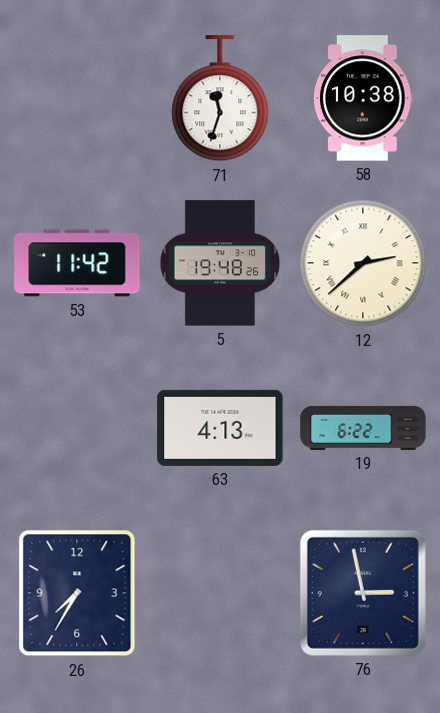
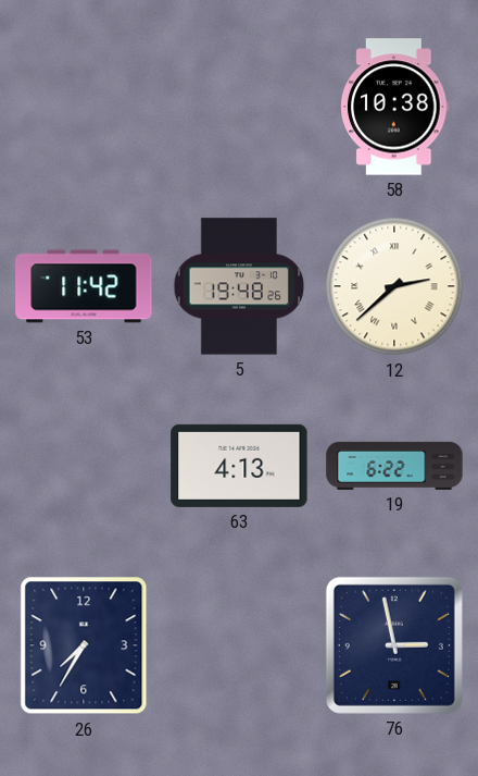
71: 11:33 -> none
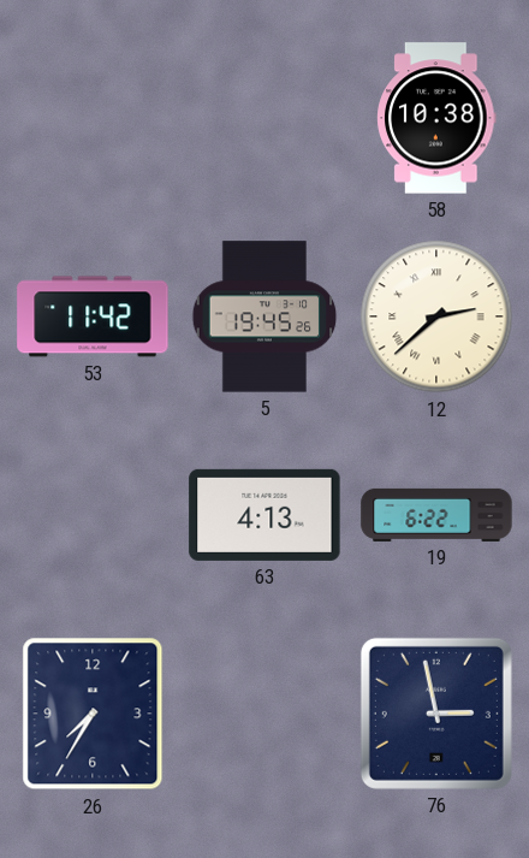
5: 19:48 -> 19:45
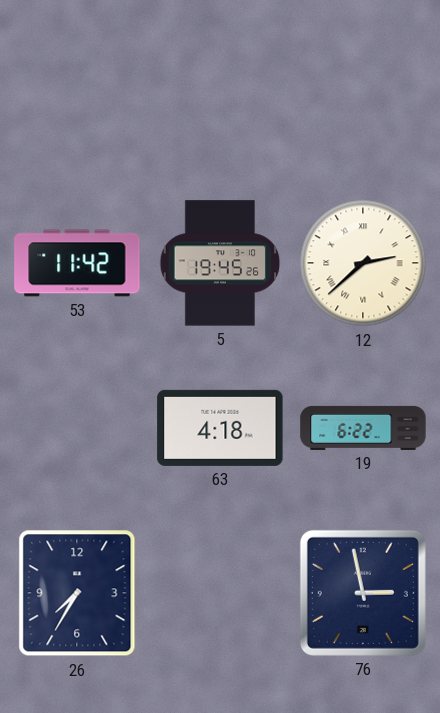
58: 10:38 -> none
63: 4:13 -> 4:18
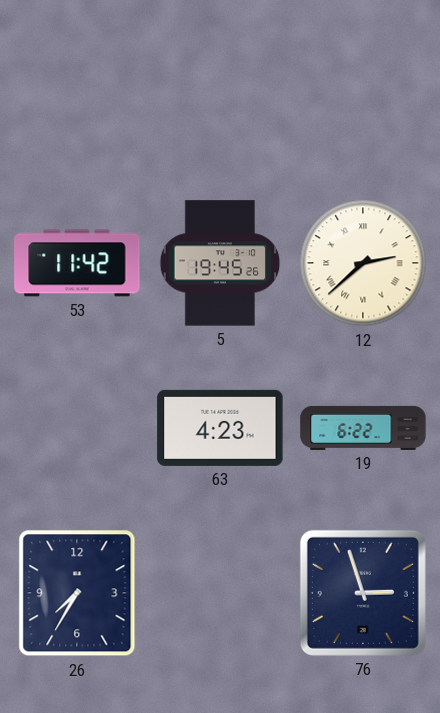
63: 4:18 -> 4:23
76: 2:58 -> 2:57
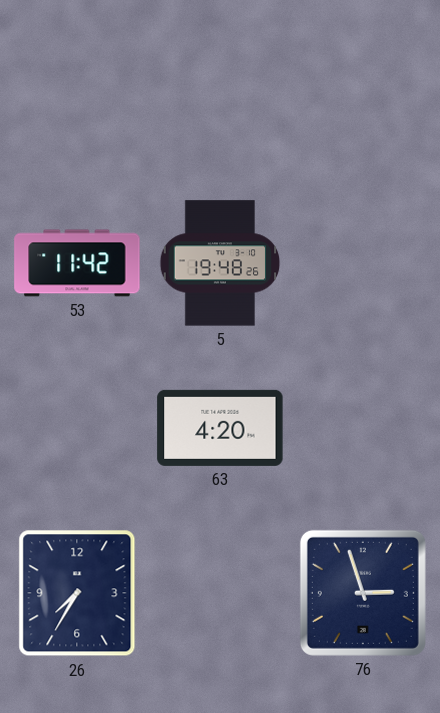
5: 19:45 -> 19:48
12: 2:38 -> none
63: 4:23 -> 4:20
19: 6:22 -> none
